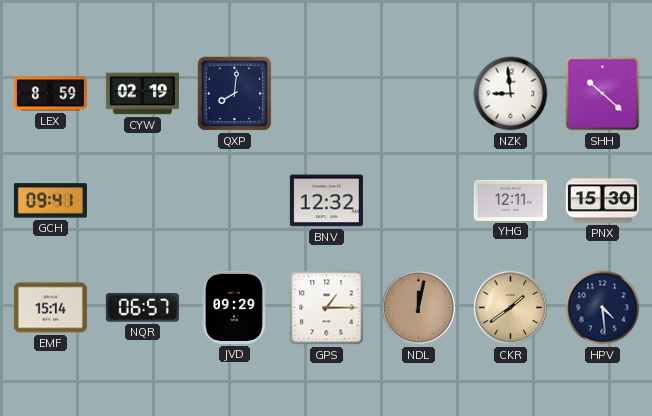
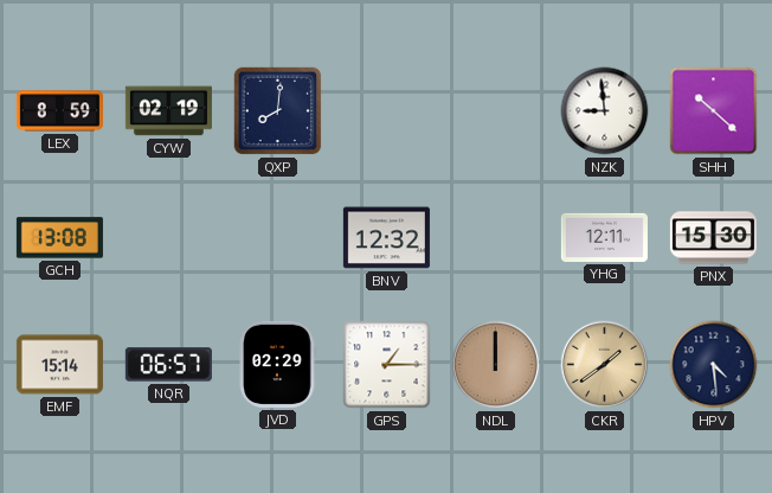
GCH: 09:41 -> 13:08
JVD: 09:29 -> 02:29
NDL: 12:02 -> 12:00
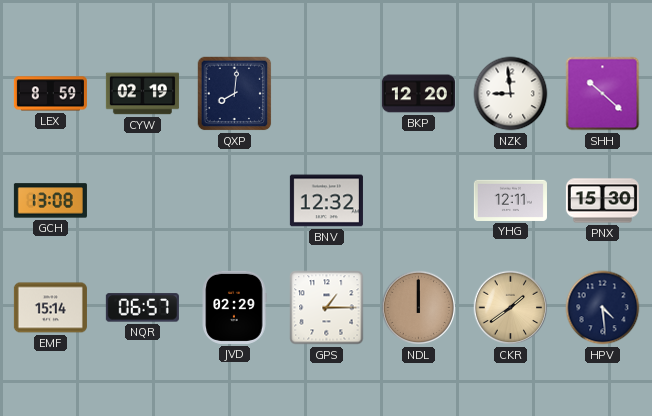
BKP: none -> 12:20
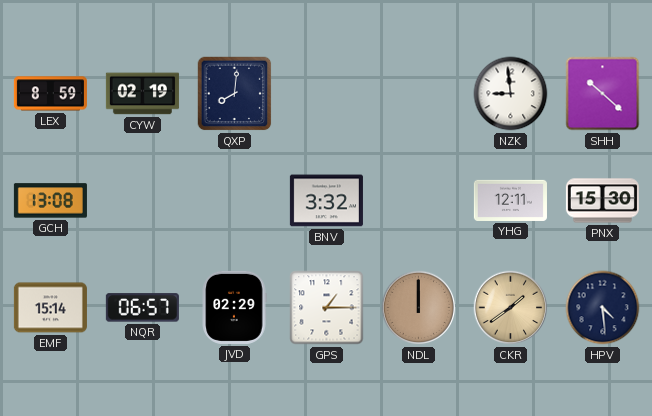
BKP: 12:20 -> none
BNV: 12:32 -> 3:32
